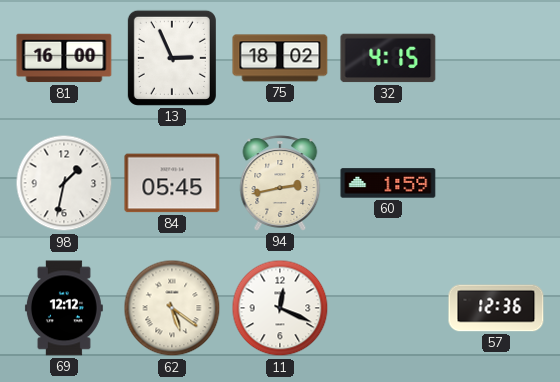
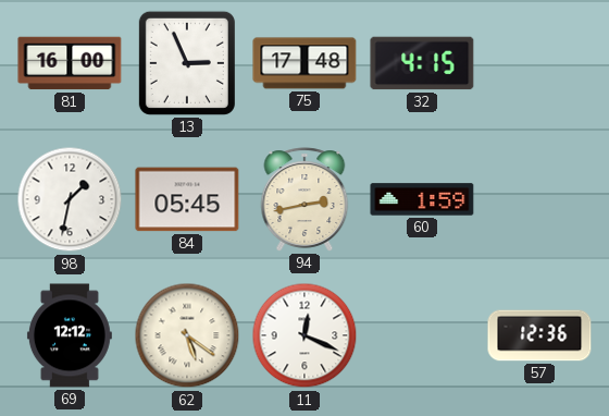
75: 18:02 -> 17:48
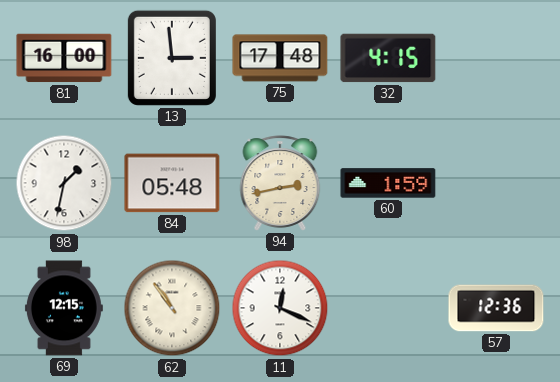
13: 2:56 -> 2:59
84: 05:45 -> 05:48
69: 12:12 -> 12:15
62: 5:21 -> 10:54
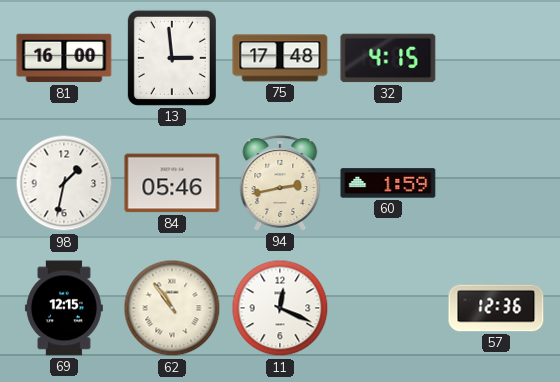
84: 05:48 -> 05:46
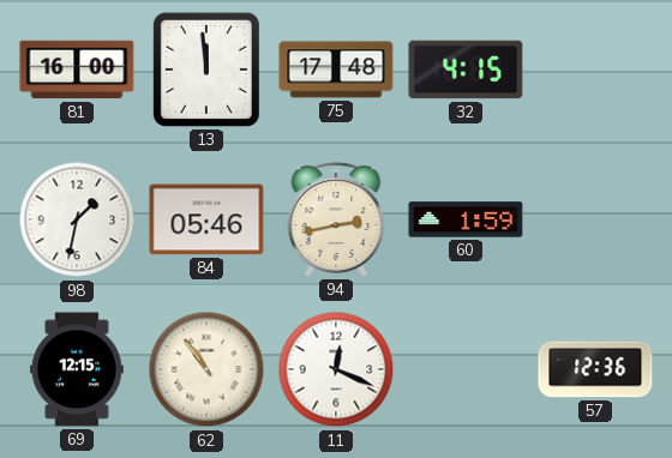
13: 2:59 -> 11:59
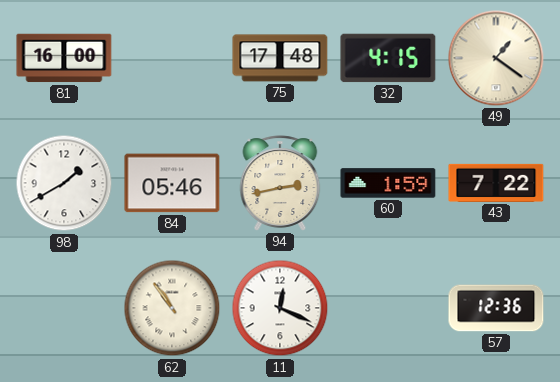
13: 11:59 -> none
49: none -> 1:21
98: 1:32 -> 1:40
43: none -> 7:22
69: 12:15 -> none
